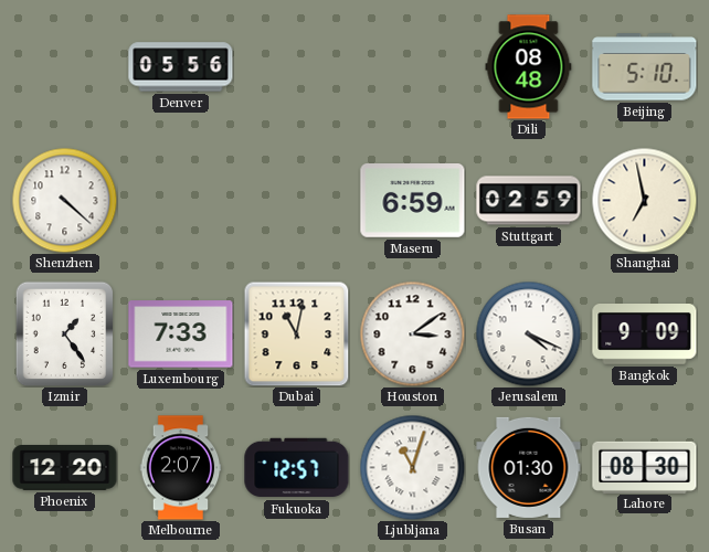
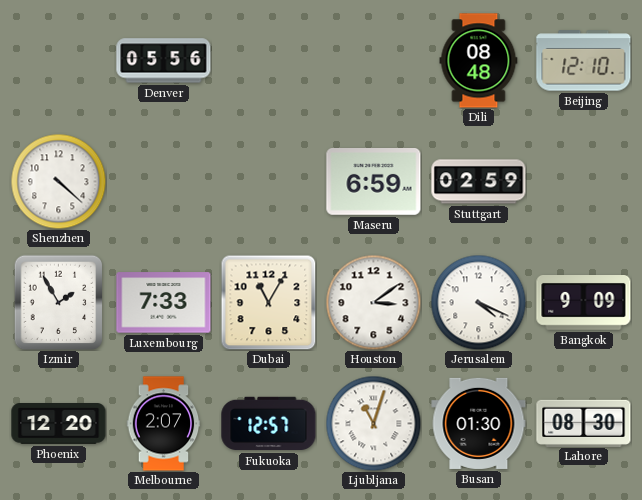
Beijing: 5:10 -> 12:10
Shanghai: 6:58 -> none
Izmir: 1:24 -> 1:55
Dubai: 11:02 -> 11:05
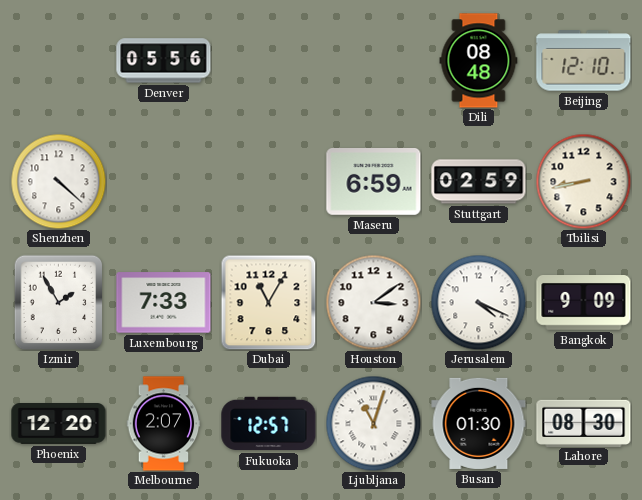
Tbilisi: none -> 8:43
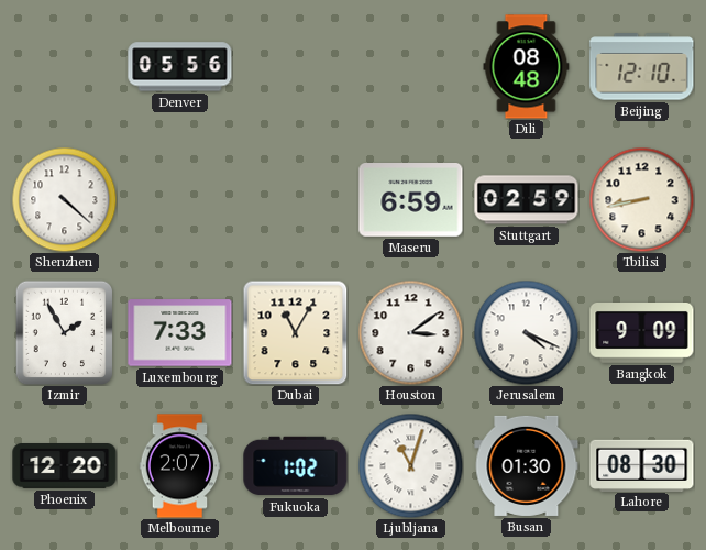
Fukuoka: 12:57 -> 1:02
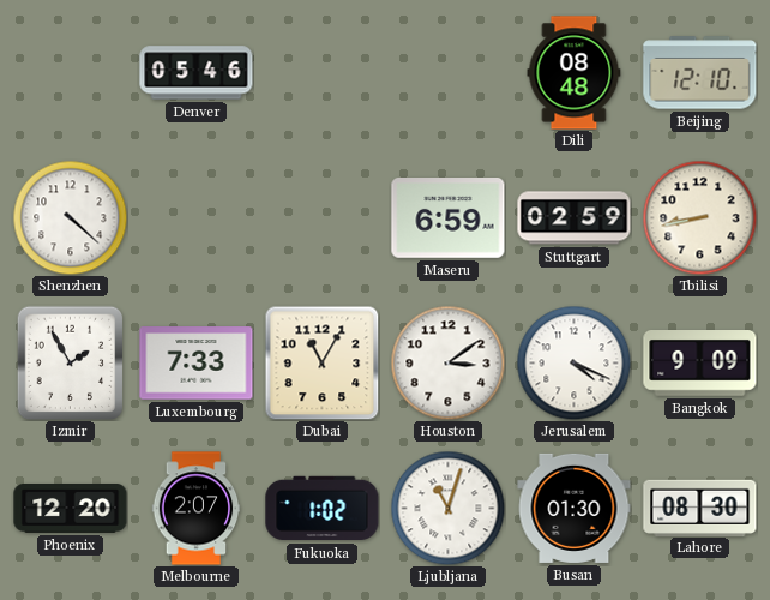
Denver: 05:56 -> 05:46
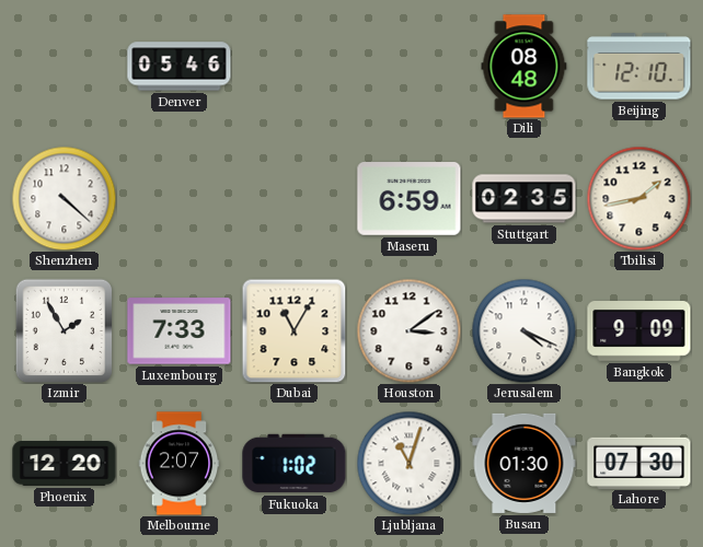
Stuttgart: 02:59 -> 02:35
Tbilisi: 8:43 -> 1:43
Lahore: 08:30 -> 07:30
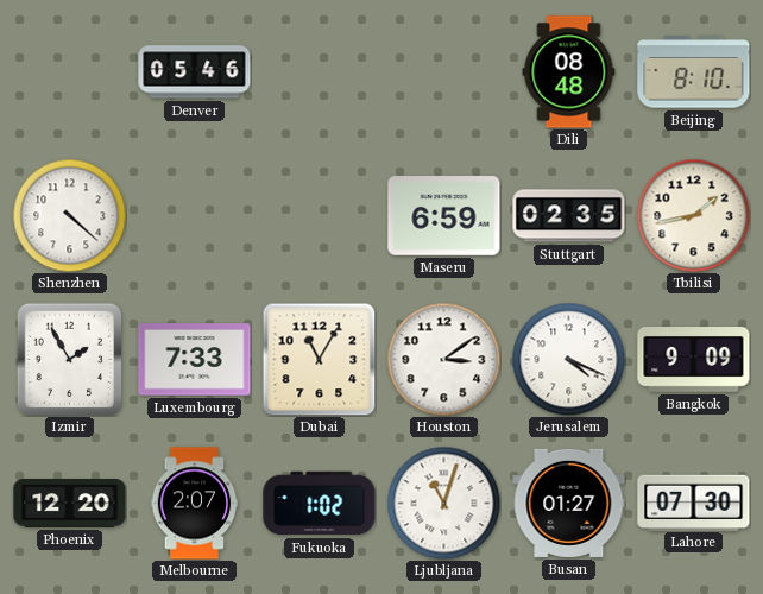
Beijing: 12:10 -> 8:10
Busan: 01:30 -> 01:27
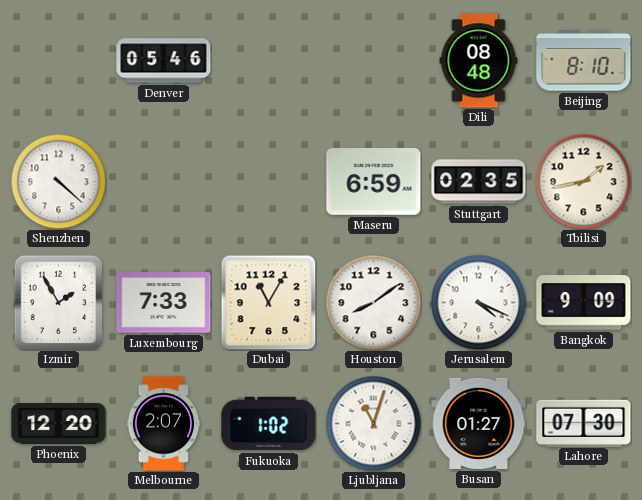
Houston: 3:09 -> 8:09
